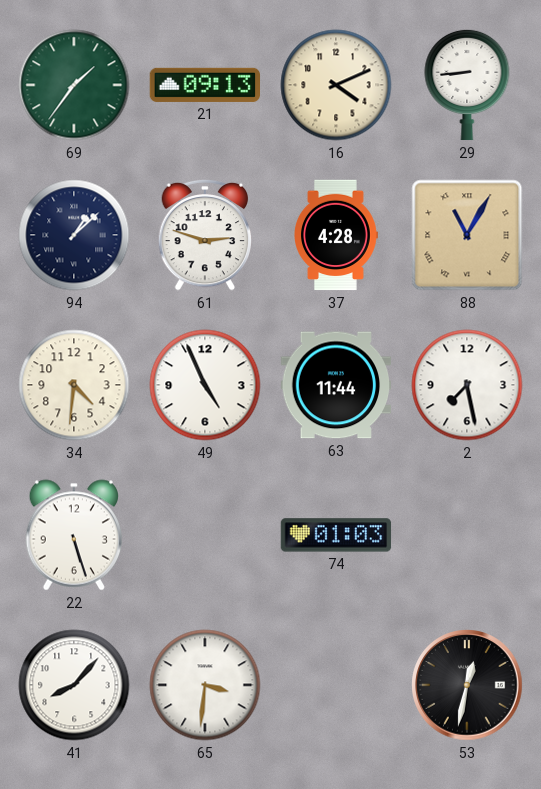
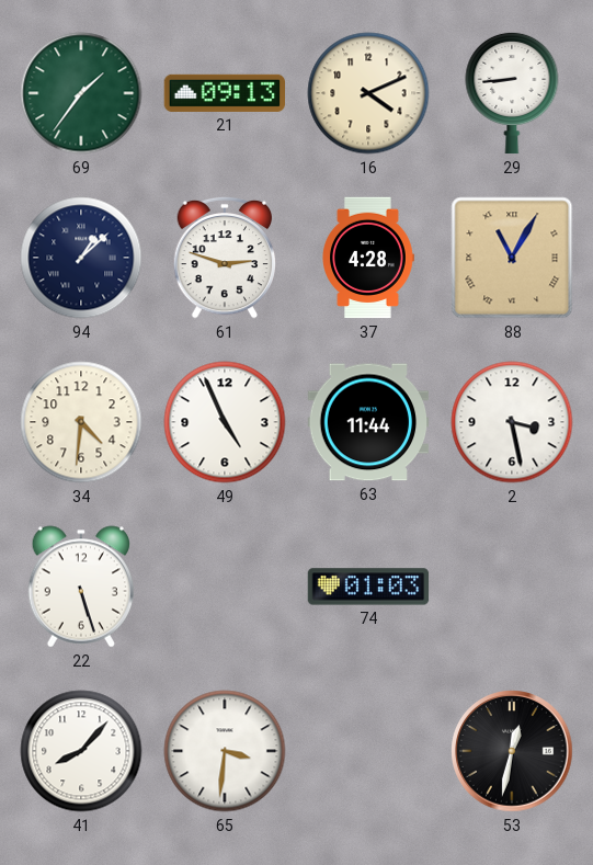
2: 7:28 -> 3:28
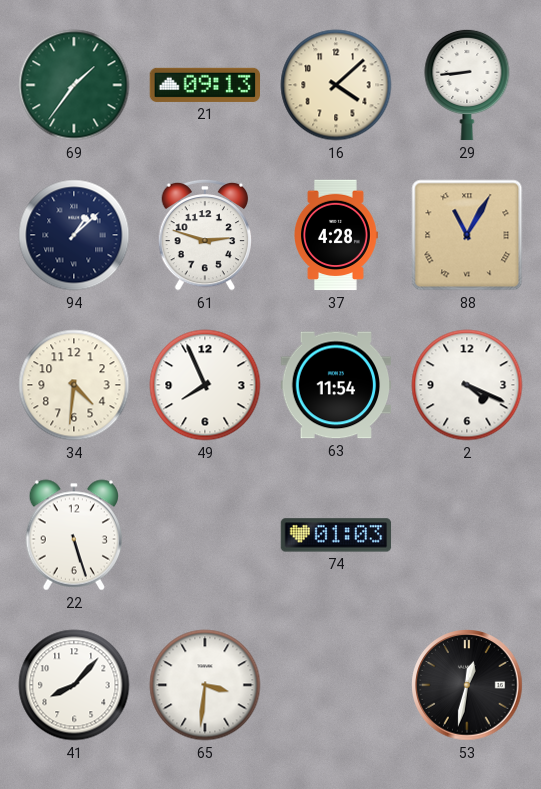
16: 4:11 -> 4:08
49: 4:56 -> 7:56
63: 11:44 -> 11:54
2: 3:28 -> 4:19
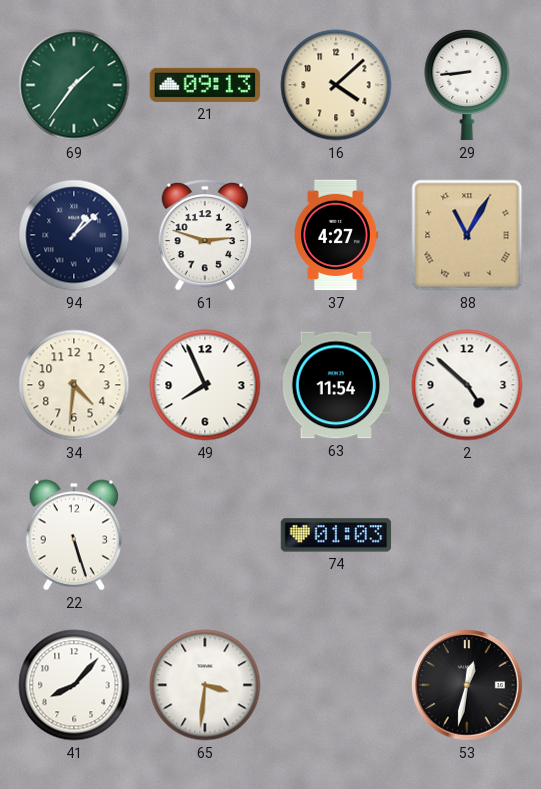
37: 4:28 -> 4:27
2: 4:19 -> 4:52
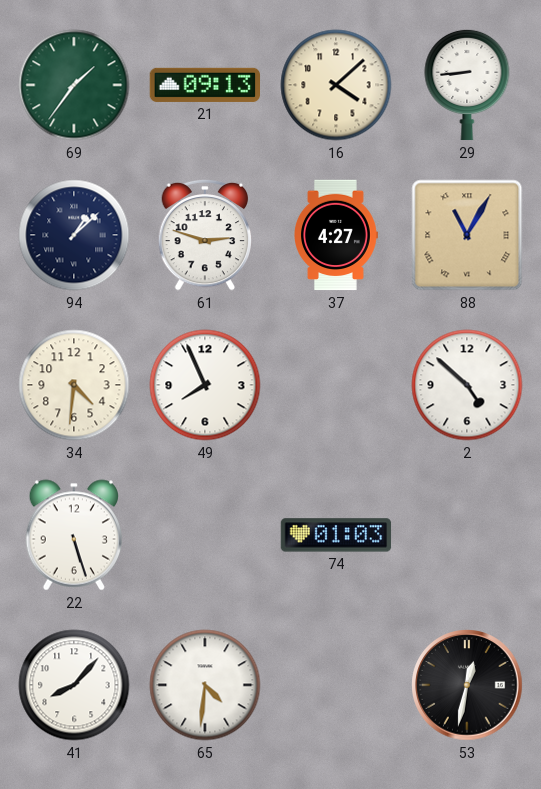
63: 11:54 -> none
65: 3:31 -> 4:31
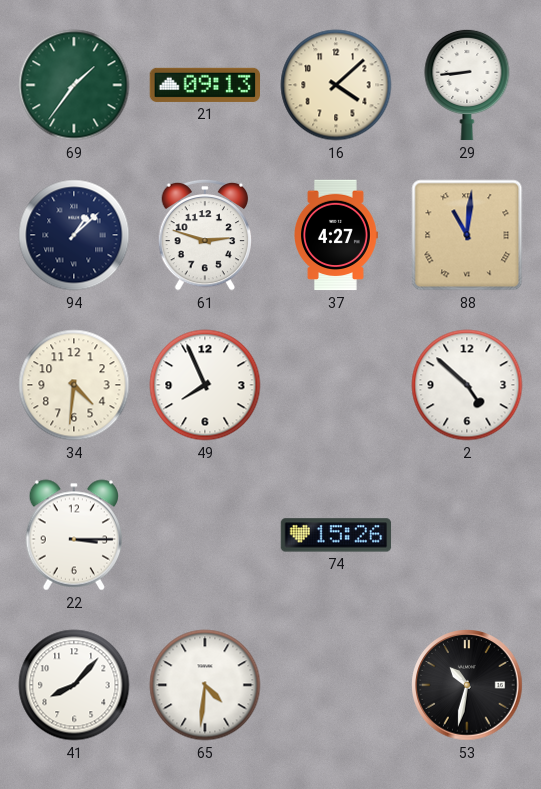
88: 11:05 -> 11:01
22: 5:27 -> 3:15
74: 01:03 -> 15:26
53: 12:32 -> 10:32
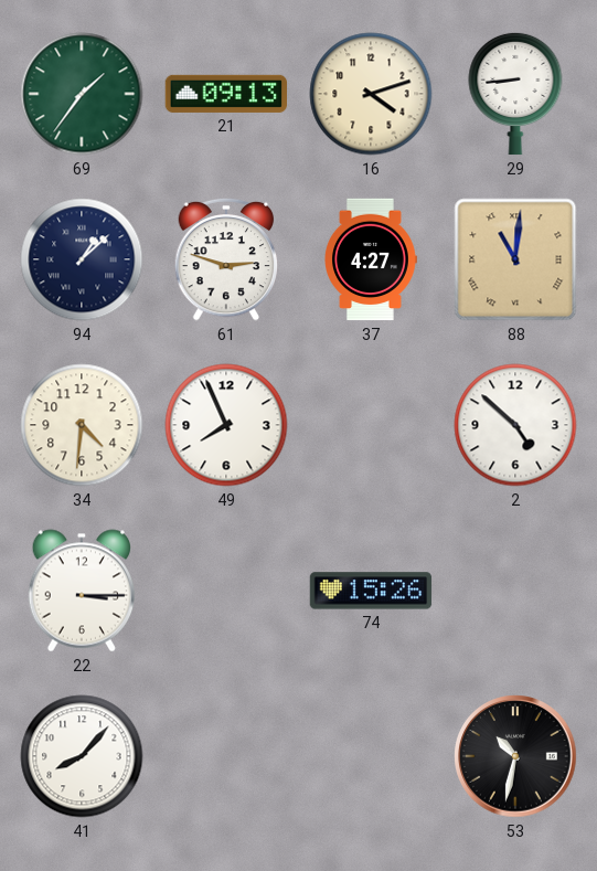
16: 4:08 -> 4:12
65: 4:31 -> none
